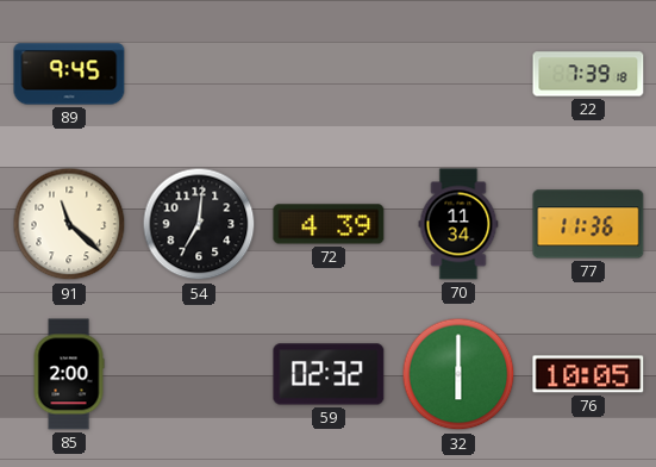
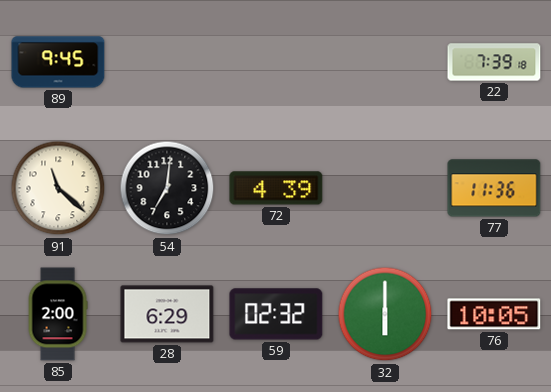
70: 11:34 -> none
28: none -> 6:29
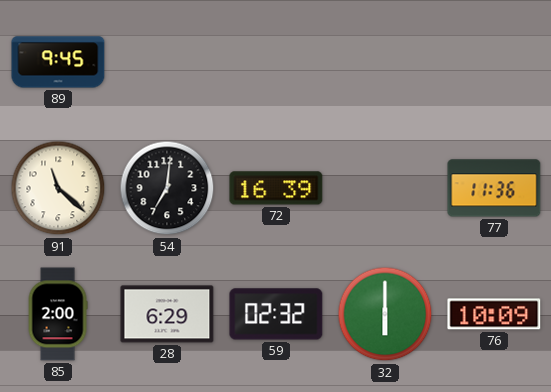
22: 7:39 -> none
72: 4:39 -> 16:39
76: 10:05 -> 10:09
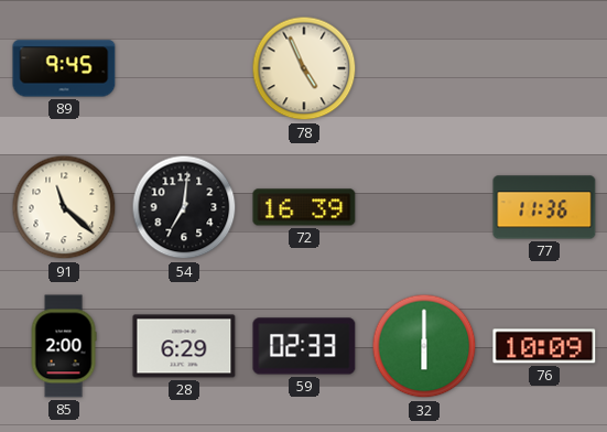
78: none -> 4:56
59: 02:32 -> 02:33
